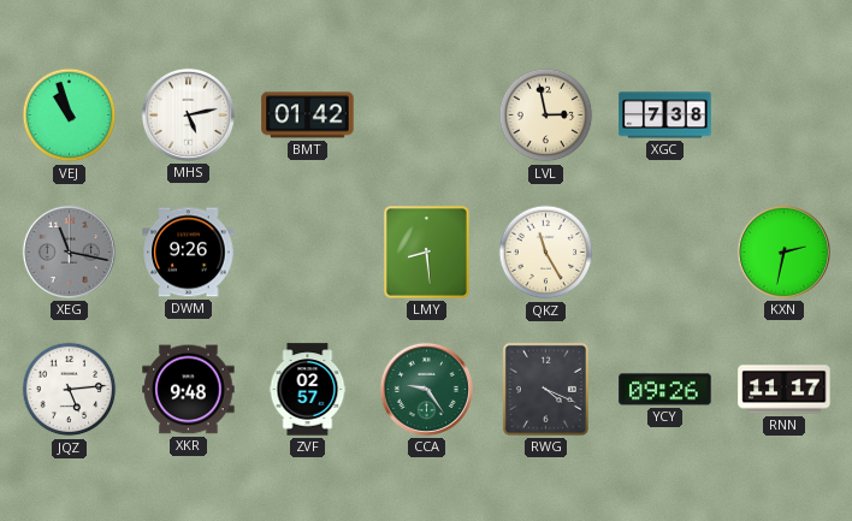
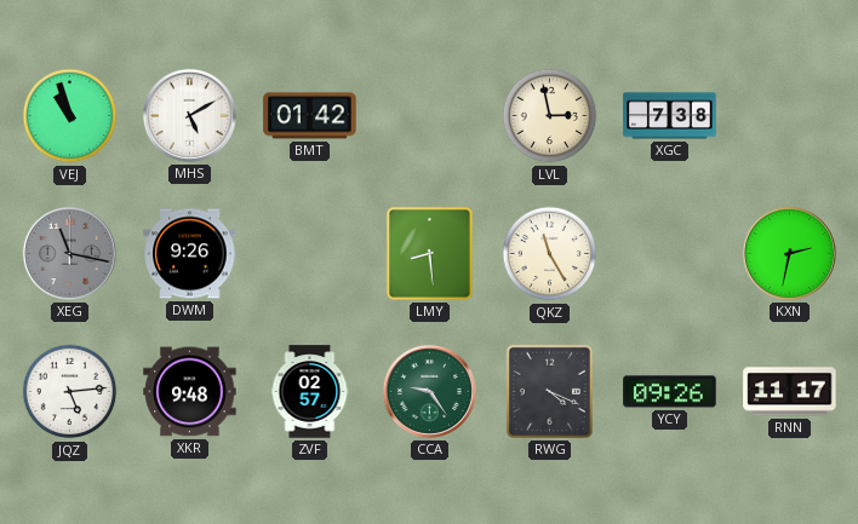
MHS: 5:13 -> 5:10
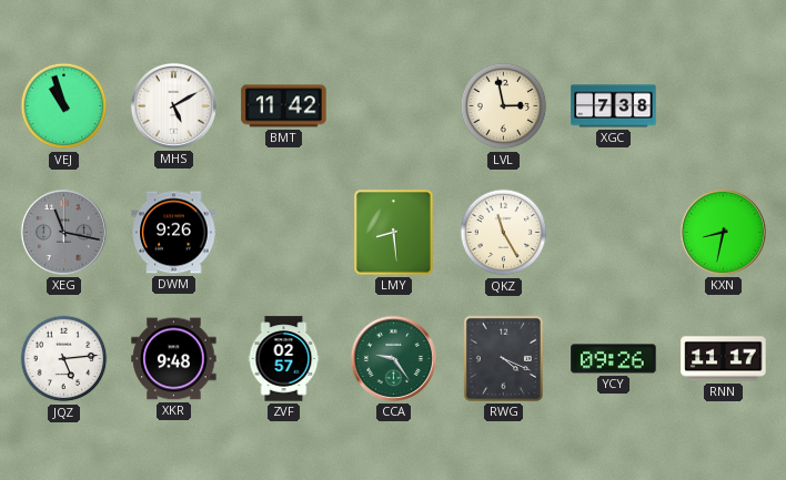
BMT: 01:42 -> 11:42
KXN: 2:32 -> 8:32
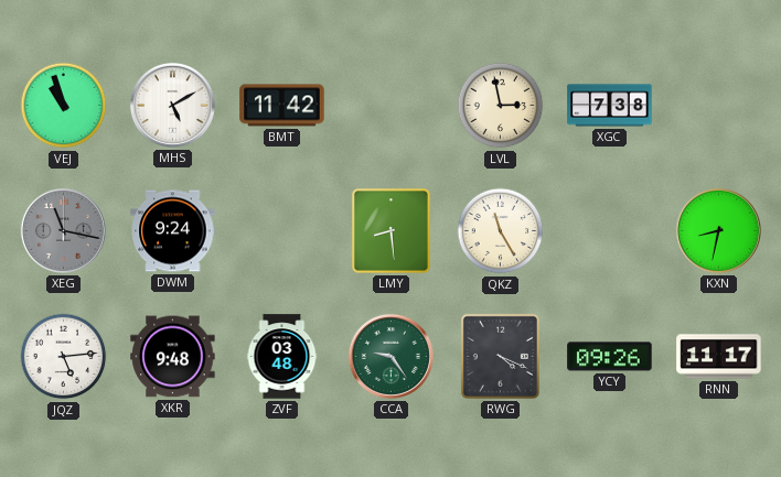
DWM: 9:26 -> 9:24
ZVF: 02:57 -> 03:48
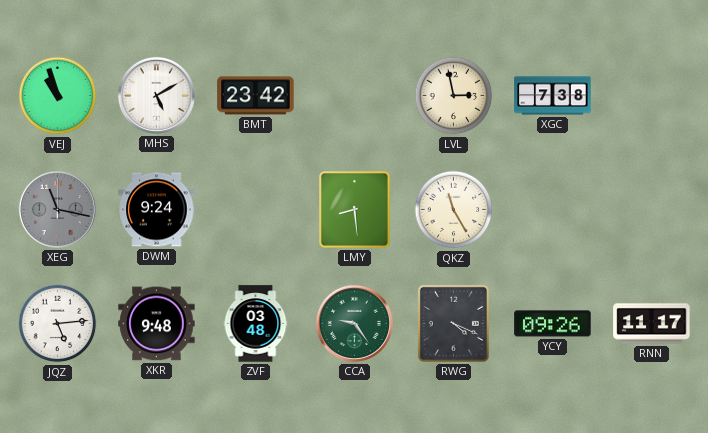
BMT: 11:42 -> 23:42
KXN: 8:32 -> none
